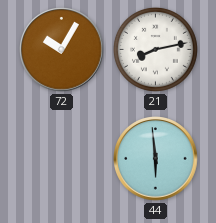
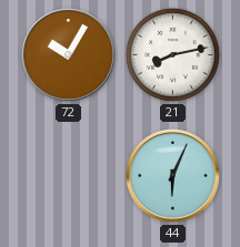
44: 5:59 -> 6:04
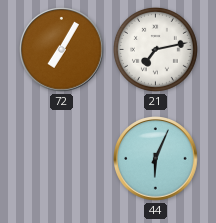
72: 10:05 -> 7:05
21: 8:13 -> 7:13
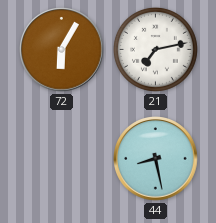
72: 7:05 -> 6:05
44: 6:04 -> 8:28
